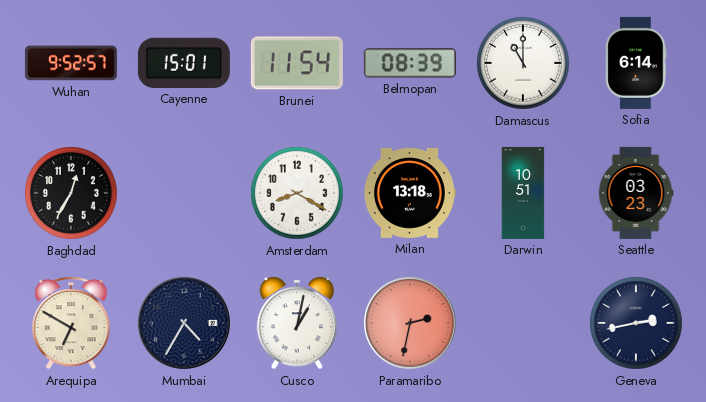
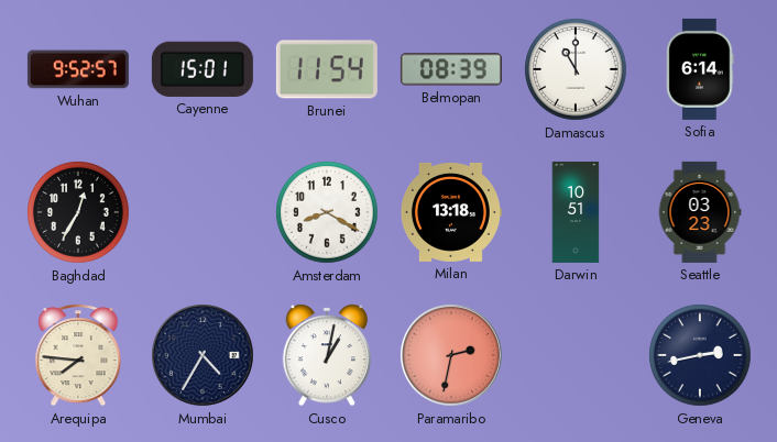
Arequipa: 6:50 -> 7:46
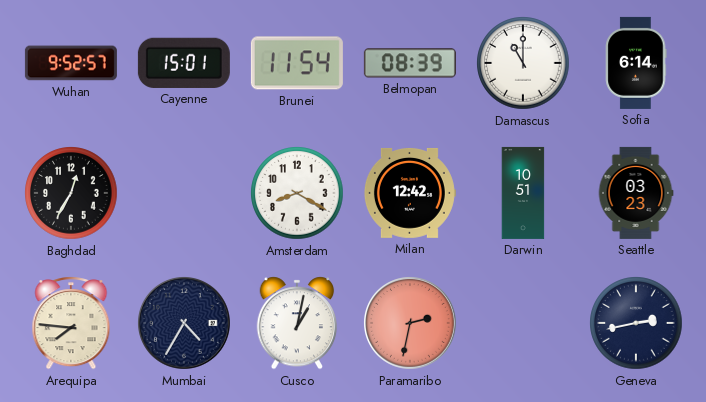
Milan: 13:18 -> 12:42
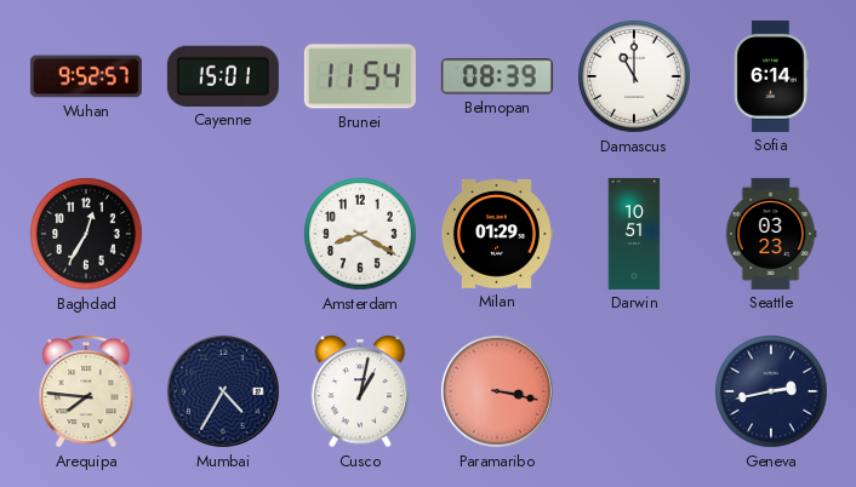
Milan: 12:42 -> 01:29
Paramaribo: 2:32 -> 3:17
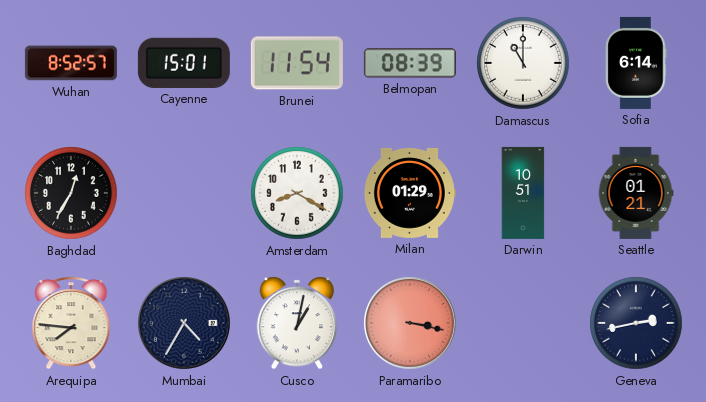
Wuhan: 9:52 -> 8:52
Seattle: 03:23 -> 01:21
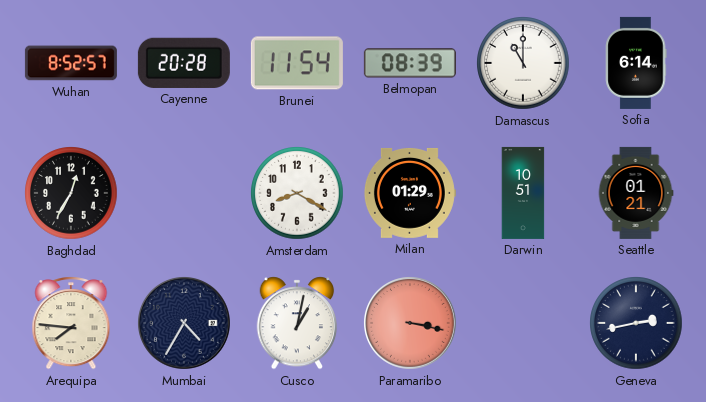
Cayenne: 15:01 -> 20:28
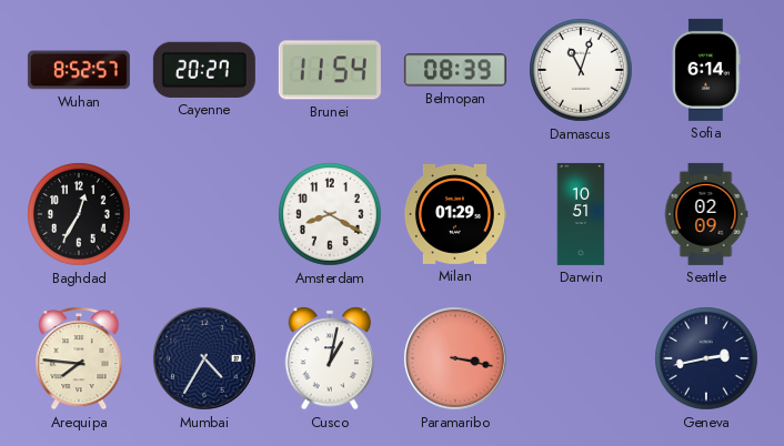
Cayenne: 20:28 -> 20:27
Damascus: 11:00 -> 11:03
Seattle: 01:21 -> 02:09
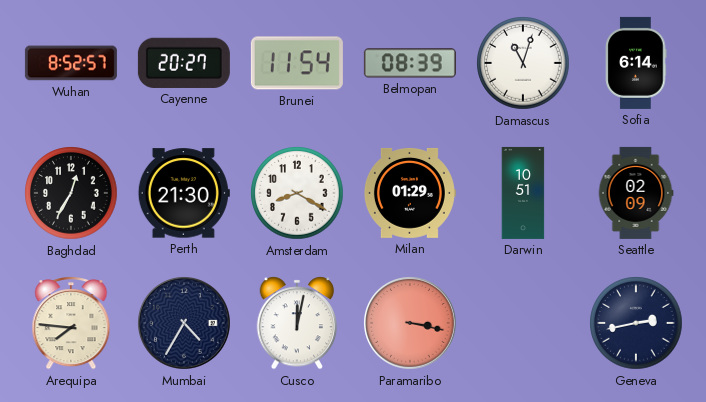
Perth: none -> 21:30
Cusco: 1:02 -> 12:02
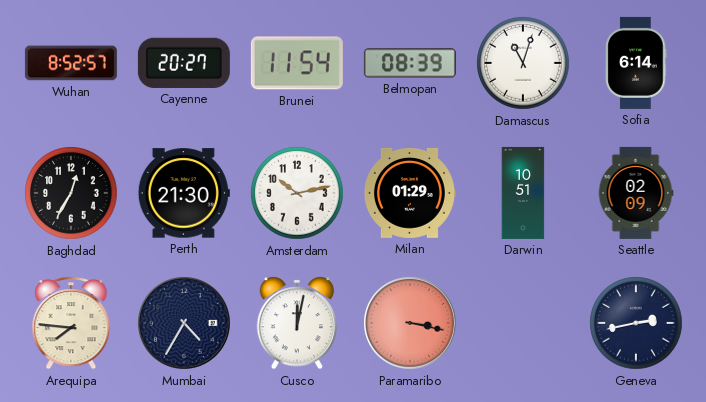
Amsterdam: 8:20 -> 10:13
